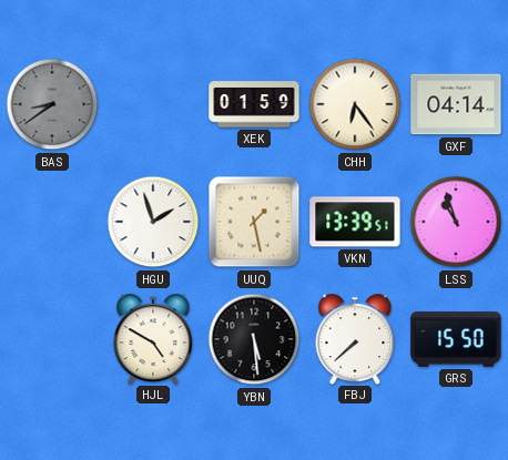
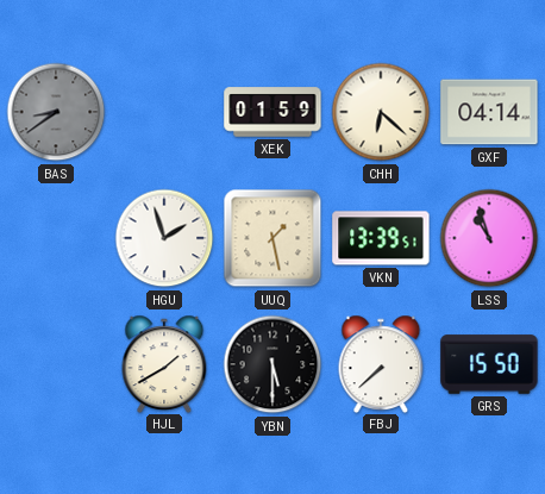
CHH: 6:24 -> 6:22
HJL: 4:50 -> 1:40
YBN: 5:29 -> 5:30
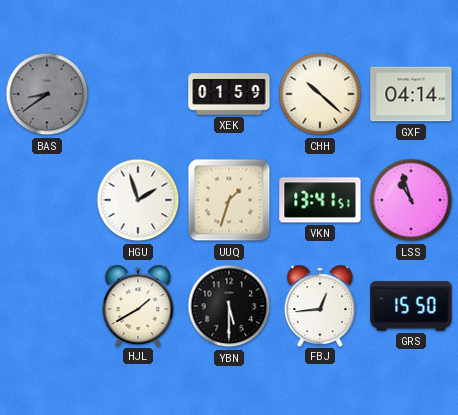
CHH: 6:22 -> 10:22
UUQ: 1:28 -> 1:33
VKN: 13:39 -> 13:41
FBJ: 7:38 -> 12:44
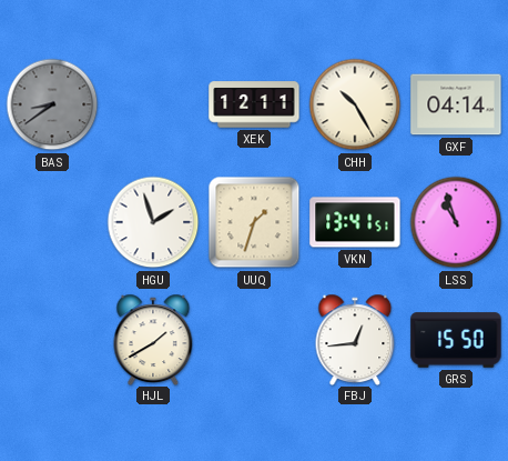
XEK: 01:59 -> 12:11
CHH: 10:22 -> 10:25
YBN: 5:30 -> none
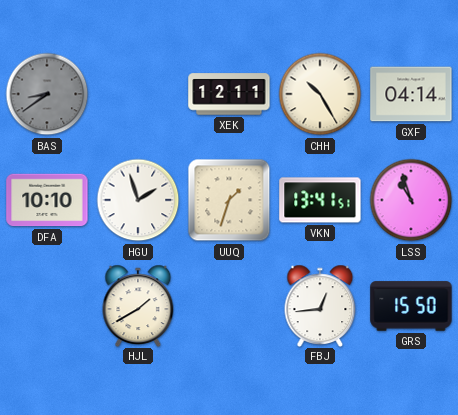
DFA: none -> 10:10
